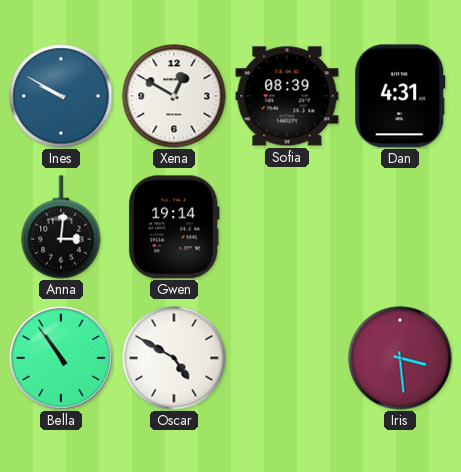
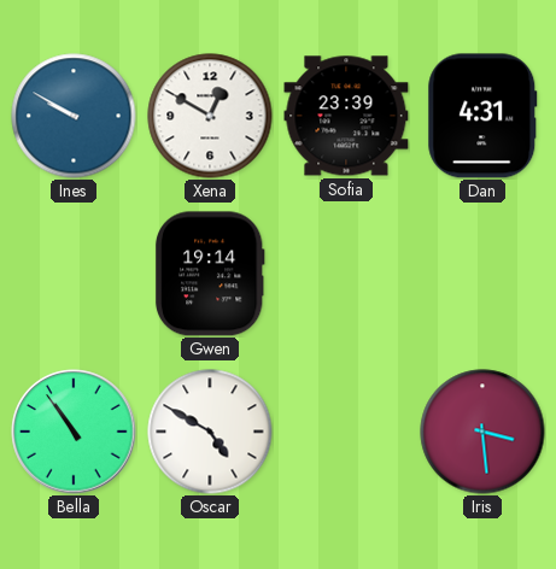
Sofia: 08:39 -> 23:39
Anna: 3:01 -> none
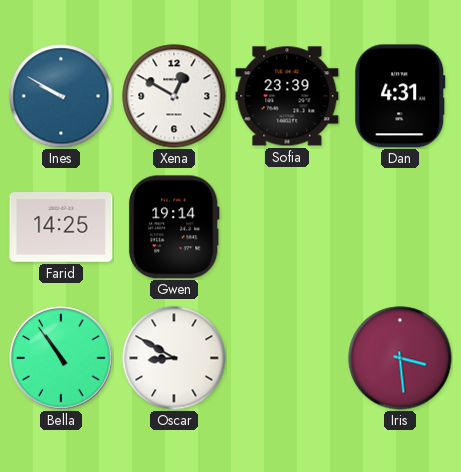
Farid: none -> 14:25
Oscar: 4:50 -> 8:50
